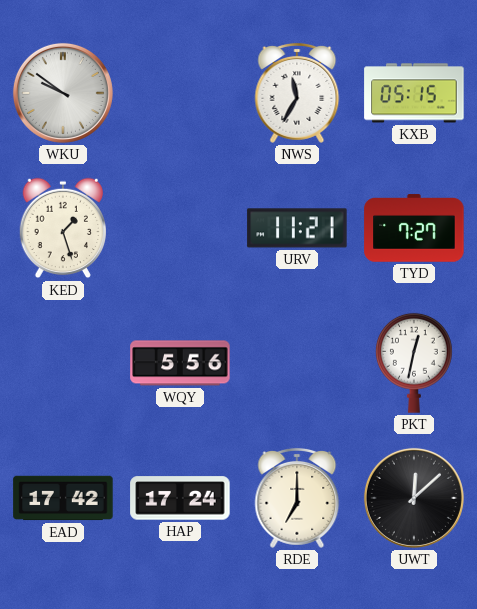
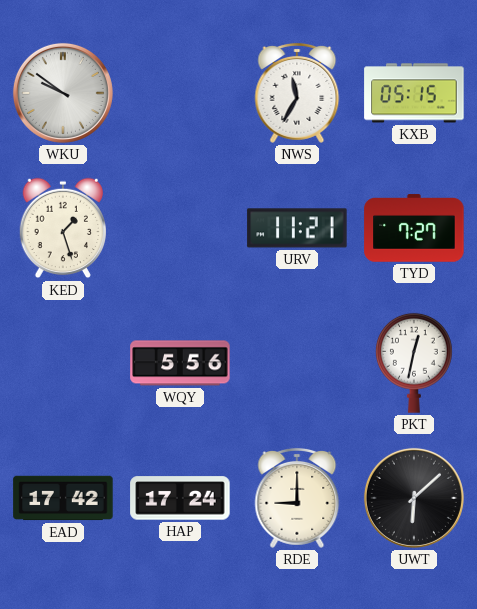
RDE: 7:00 -> 9:00
UWT: 12:08 -> 6:08
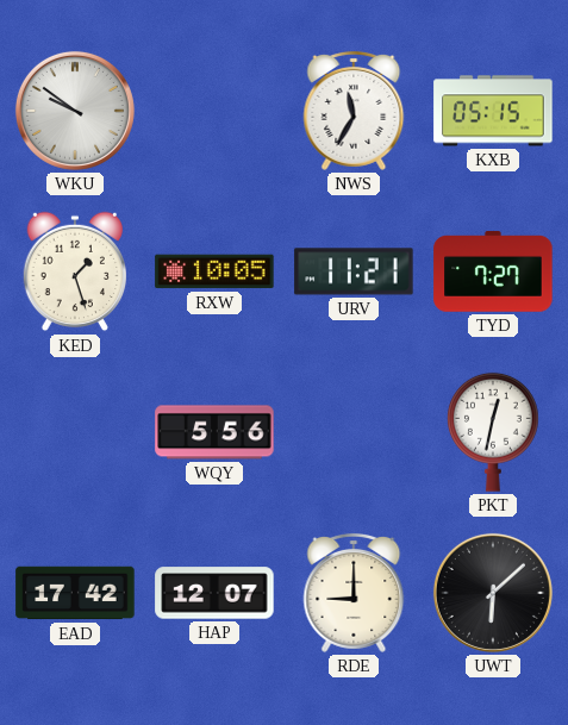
RXW: none -> 10:05
HAP: 17:24 -> 12:07
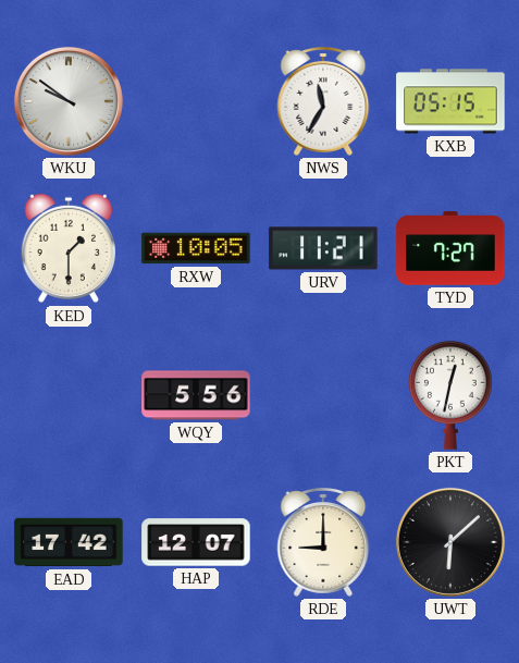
KED: 1:27 -> 1:30
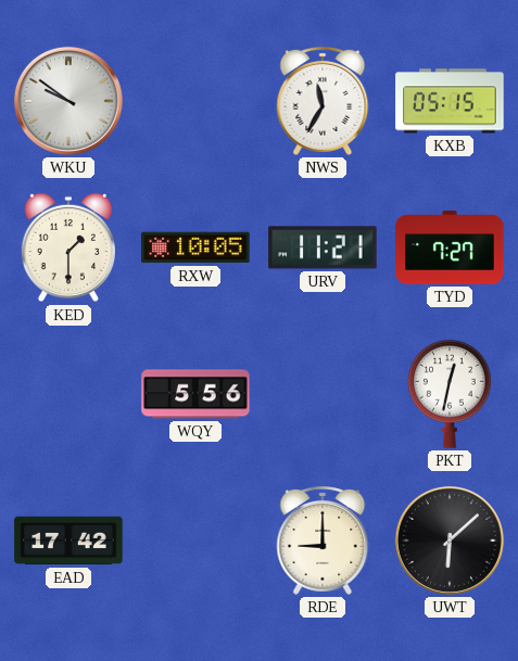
HAP: 12:07 -> none
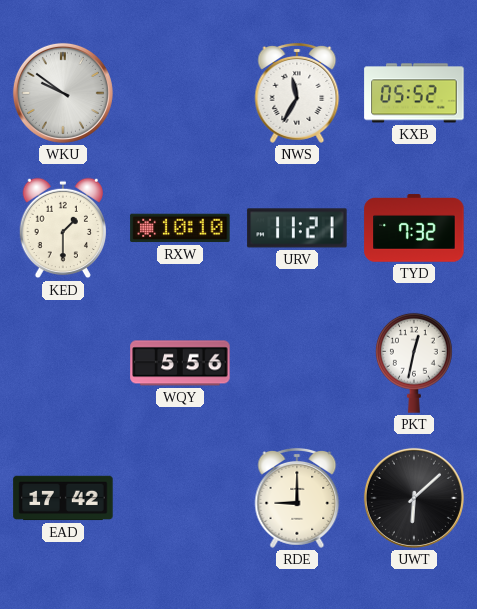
KXB: 05:15 -> 05:52
RXW: 10:05 -> 10:10
TYD: 7:27 -> 7:32
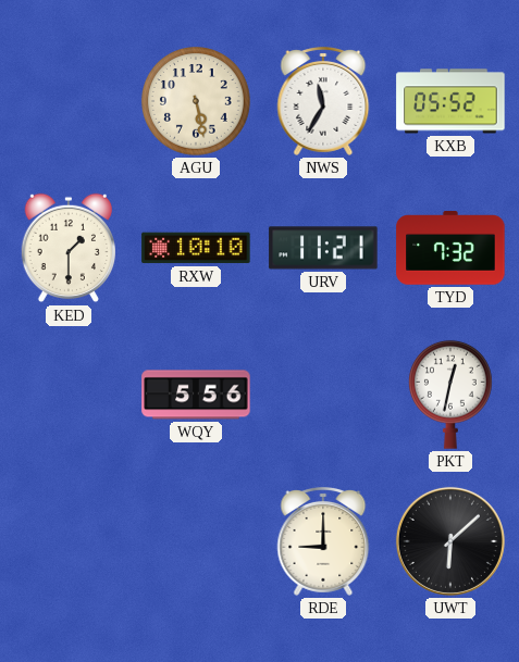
WKU: 9:51 -> none
AGU: none -> 5:28
EAD: 17:42 -> none
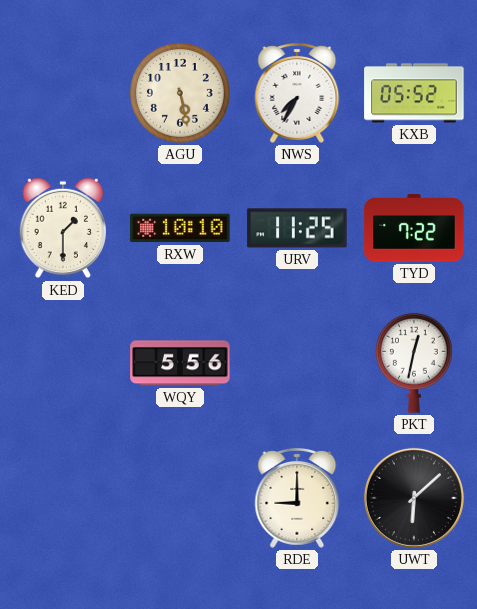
NWS: 11:35 -> 7:35
URV: 11:21 -> 11:25
TYD: 7:32 -> 7:22
